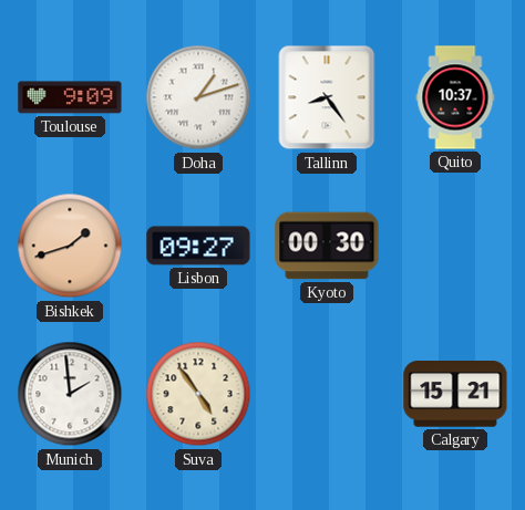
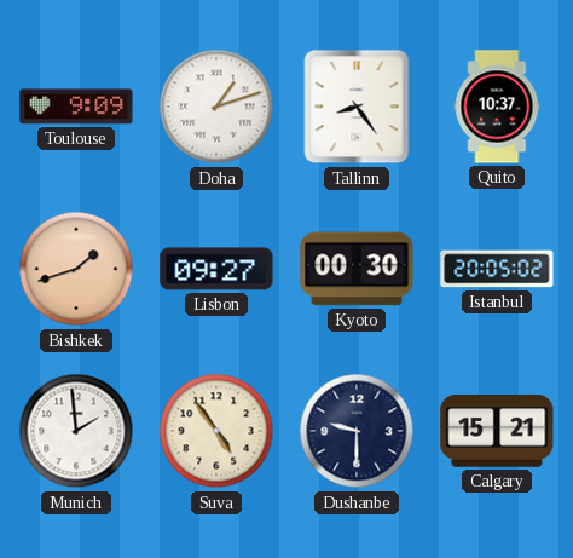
Istanbul: none -> 20:05
Dushanbe: none -> 9:30
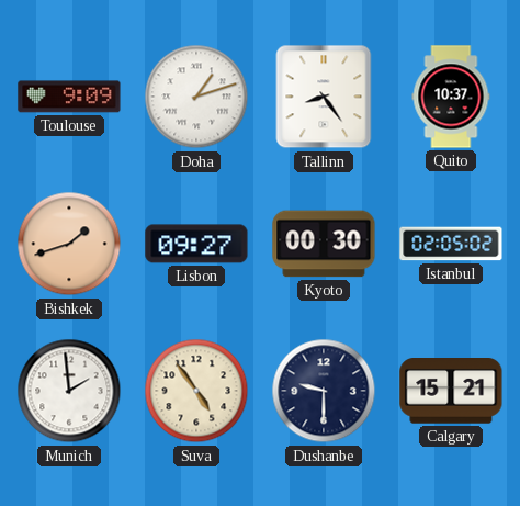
Istanbul: 20:05 -> 02:05
